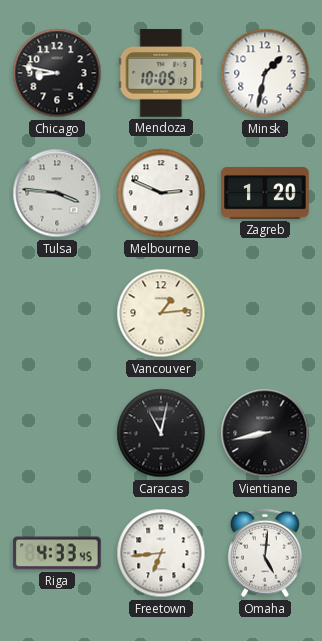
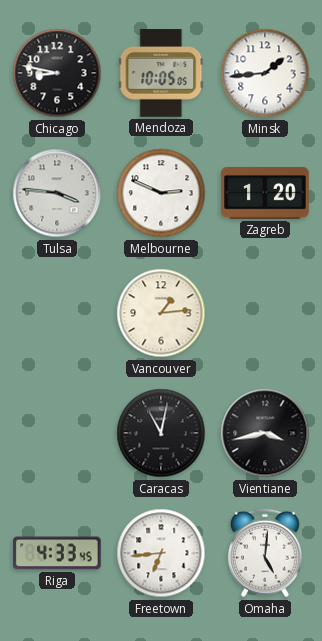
Mendoza: 10:05:13 -> 10:05:05
Minsk: 1:32 -> 1:44
Vientiane: 8:43 -> 3:43
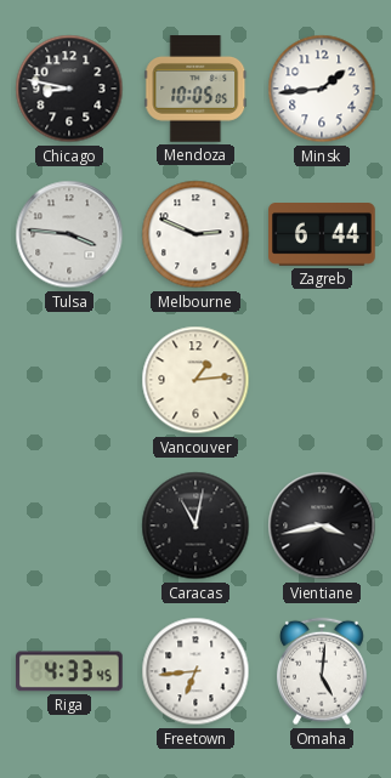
Zagreb: 1:20 -> 6:44
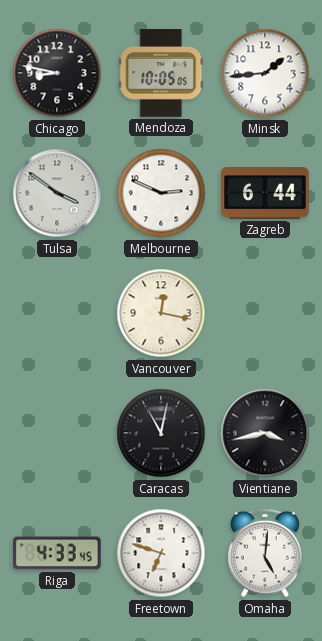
Tulsa: 3:46 -> 3:51
Vancouver: 1:14 -> 12:17
Freetown: 6:44 -> 6:48
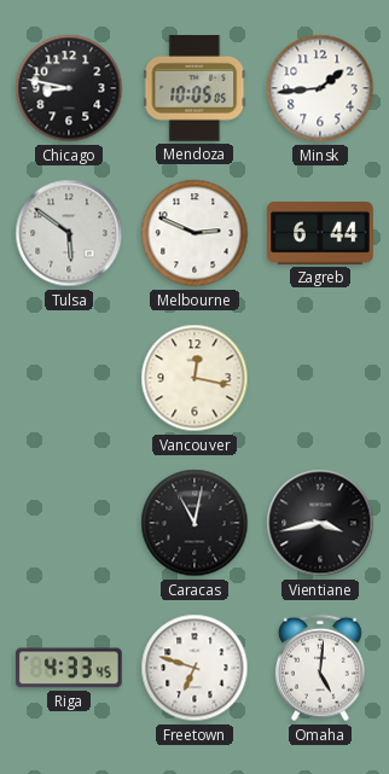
Tulsa: 3:51 -> 5:51
